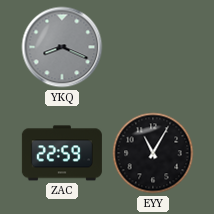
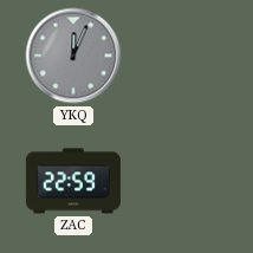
YKQ: 8:19 -> 12:04
EYY: 11:05 -> none
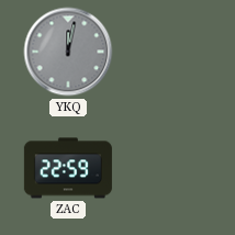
YKQ: 12:04 -> 12:02
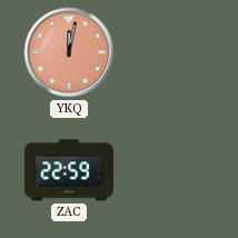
YKQ dial: grey -> salmon
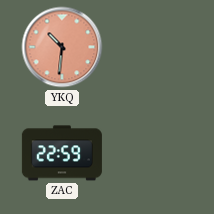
YKQ: 12:02 -> 10:31
